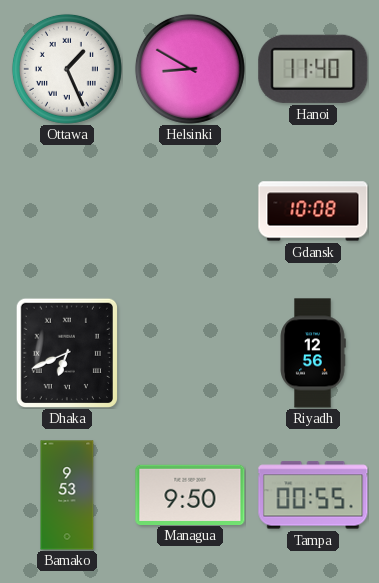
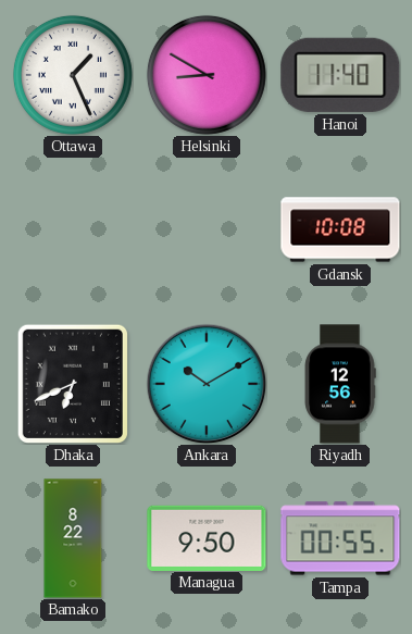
Ankara: none -> 10:10
Bamako: 9:53 -> 8:22
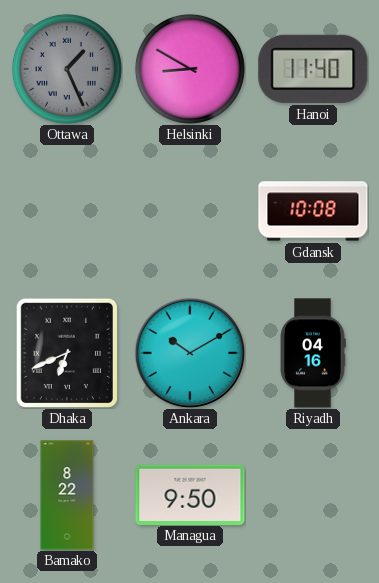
Ottawa dial: white -> grey
Riyadh: 12:56 -> 04:16
Tampa: 00:55 -> none
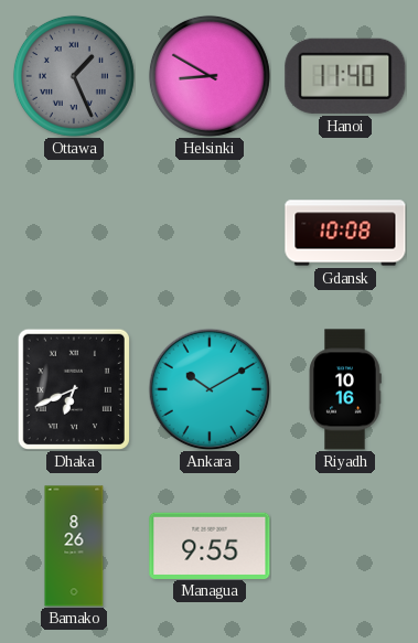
Riyadh: 04:16 -> 10:16
Bamako: 8:22 -> 8:26
Managua: 9:50 -> 9:55
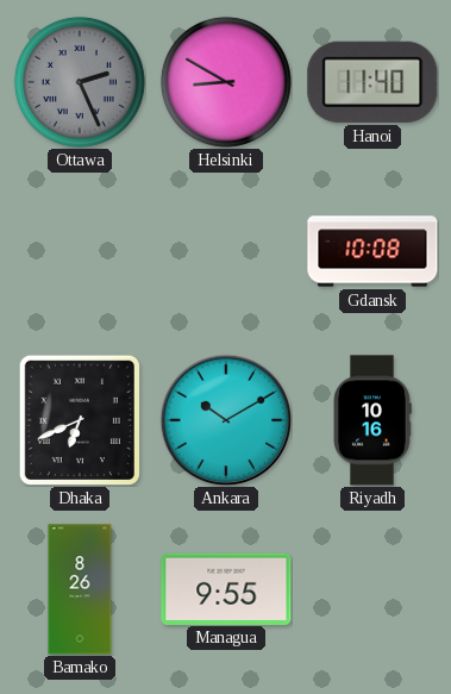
Ottawa: 1:26 -> 2:26
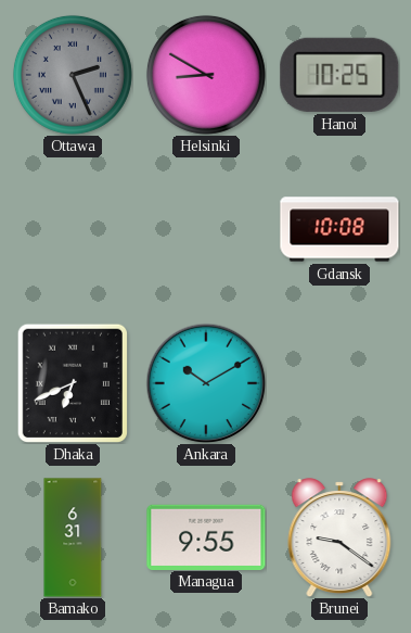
Hanoi: 11:40 -> 10:25
Riyadh: 10:16 -> none
Bamako: 8:26 -> 6:31
Brunei: none -> 9:21
